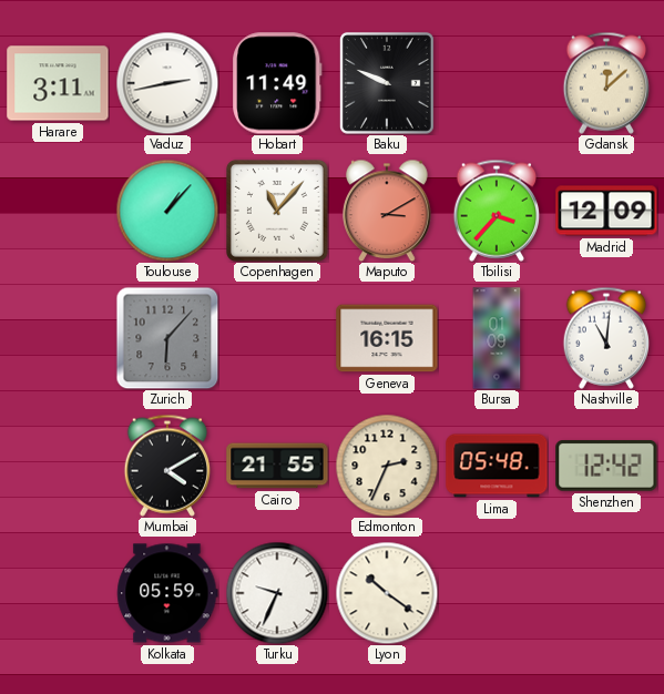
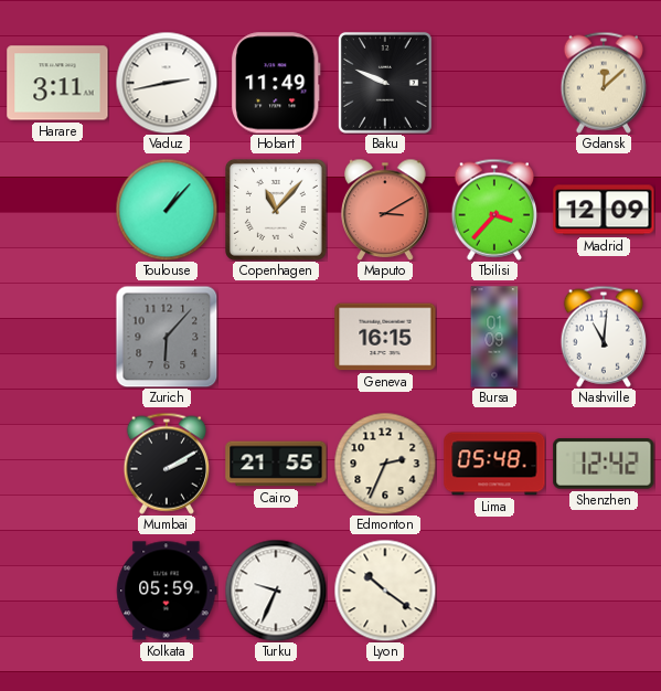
Mumbai: 4:10 -> 2:10
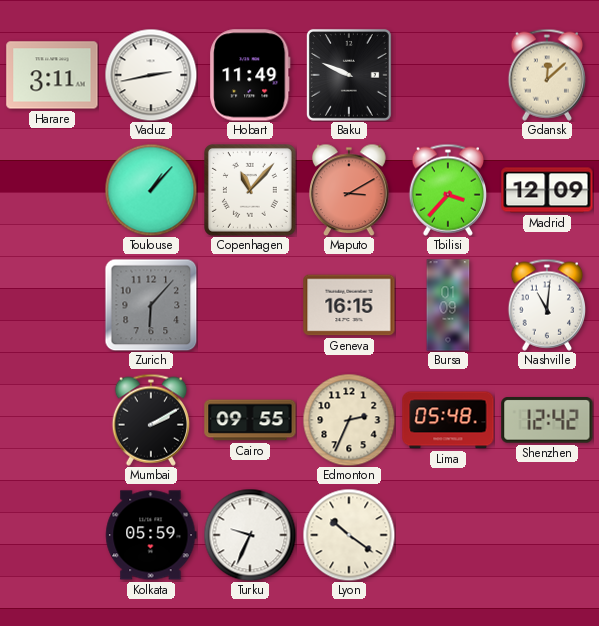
Cairo: 21:55 -> 09:55
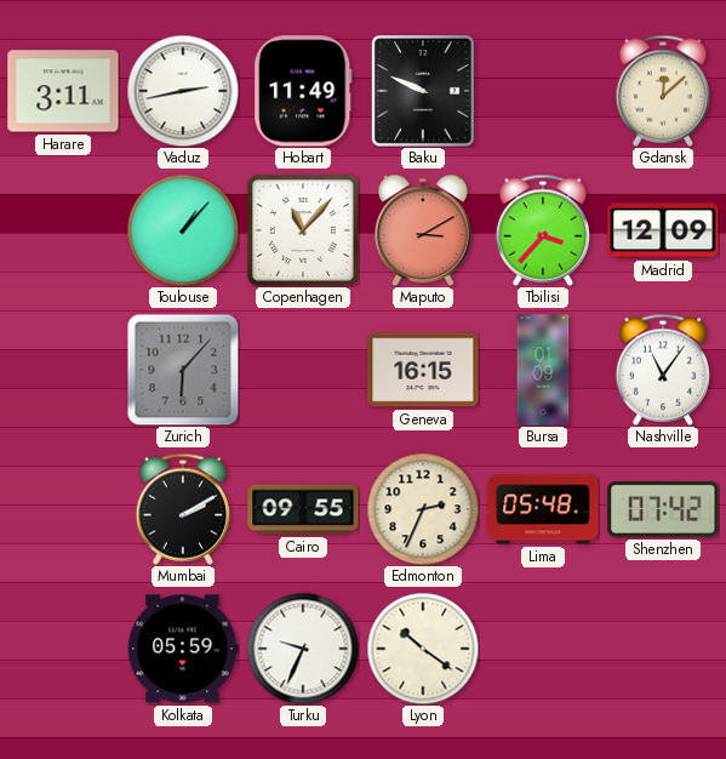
Nashville: 11:01 -> 11:06
Shenzhen: 12:42 -> 07:42
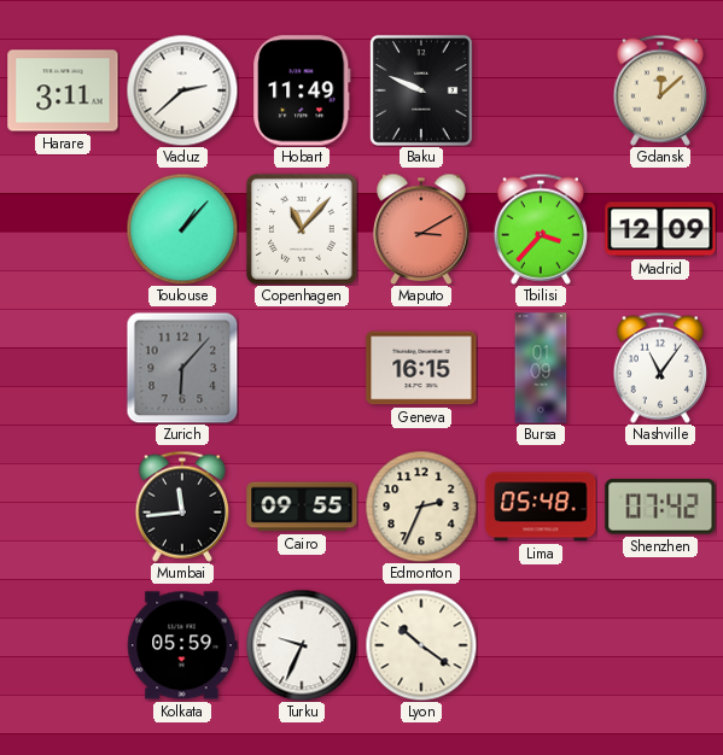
Vaduz: 2:43 -> 2:38
Mumbai: 2:10 -> 11:44
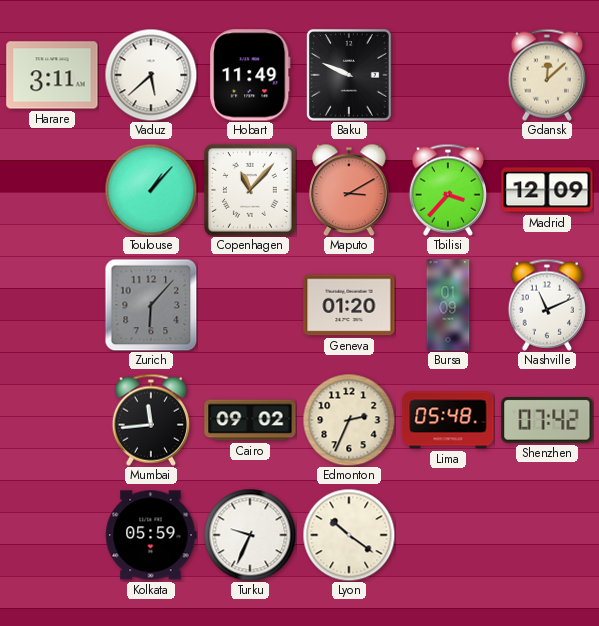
Vaduz: 2:38 -> 5:38
Geneva: 16:15 -> 01:20
Nashville: 11:06 -> 11:11
Cairo: 09:55 -> 09:02
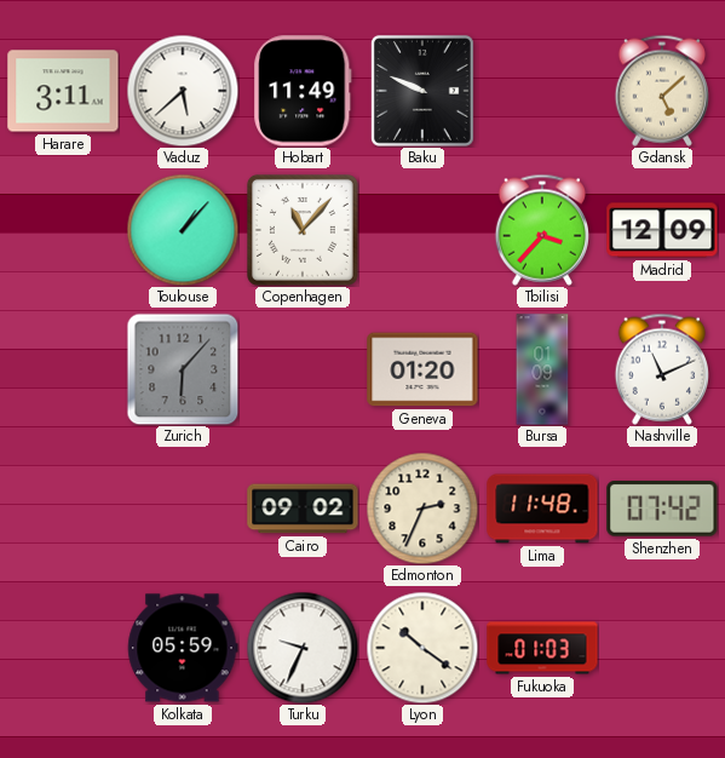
Gdansk: 12:08 -> 5:08
Maputo: 3:10 -> none
Mumbai: 11:44 -> none
Lima: 05:48 -> 11:48
Fukuoka: none -> 01:03
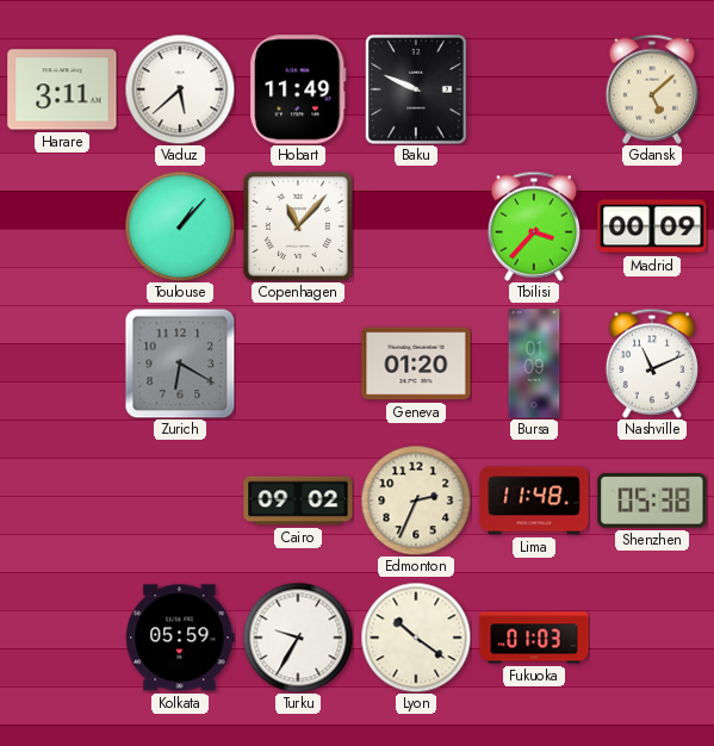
Madrid: 12:09 -> 00:09
Zurich: 6:07 -> 6:20
Shenzhen: 07:42 -> 05:38
Turku: 9:34 -> 9:35
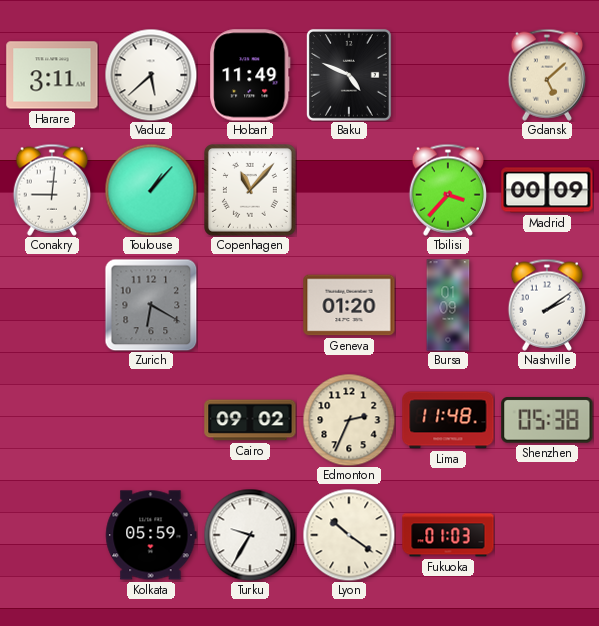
Baku: 9:49 -> 4:49
Conakry: none -> 9:01
Nashville: 11:11 -> 2:09
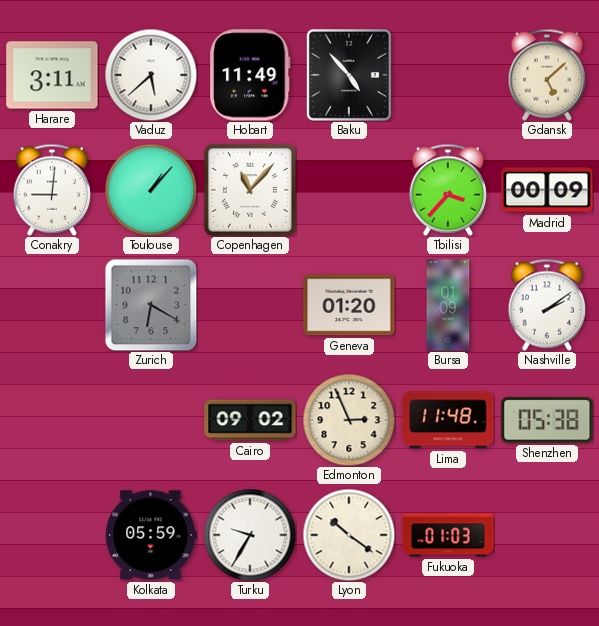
Baku: 4:49 -> 4:53
Edmonton: 2:34 -> 2:56
